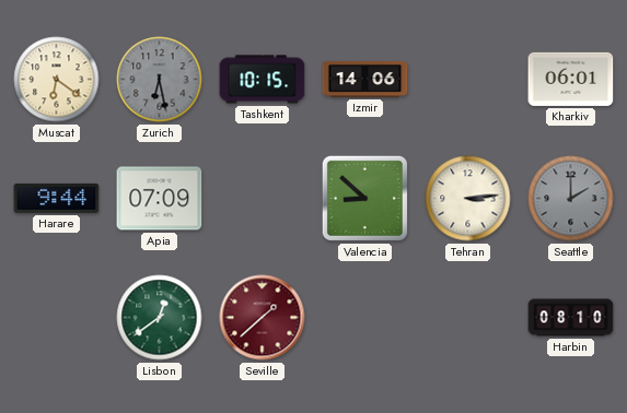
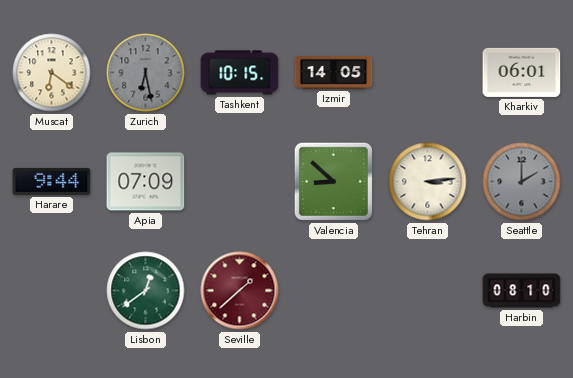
Izmir: 14:06 -> 14:05
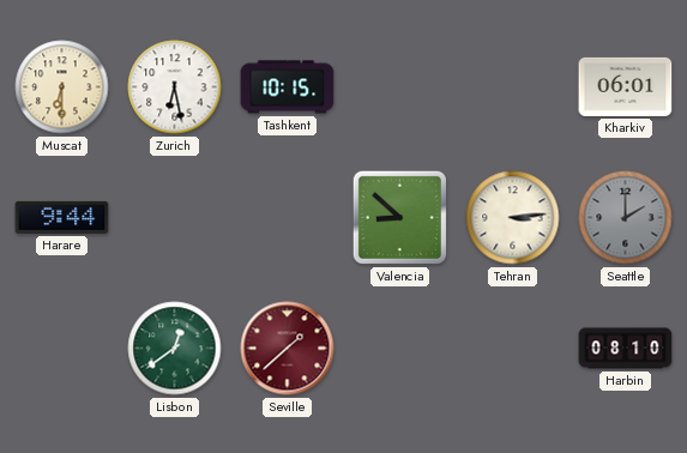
Muscat: 6:21 -> 6:30
Zurich dial: grey -> white
Izmir: 14:05 -> none
Apia: 07:09 -> none
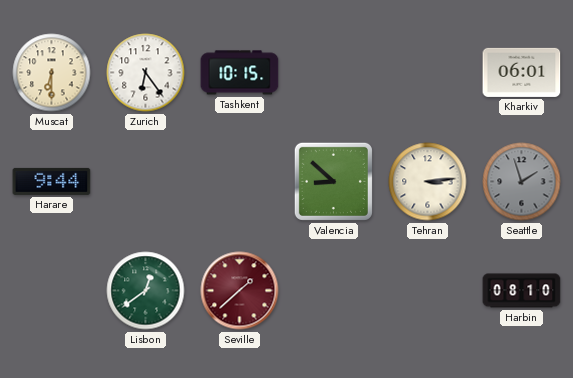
Zurich: 6:28 -> 6:24
Seattle: 2:00 -> 1:57
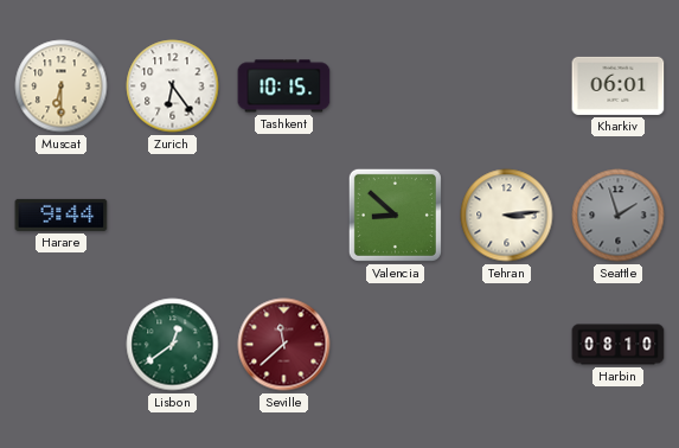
Seville: 1:38 -> 11:38
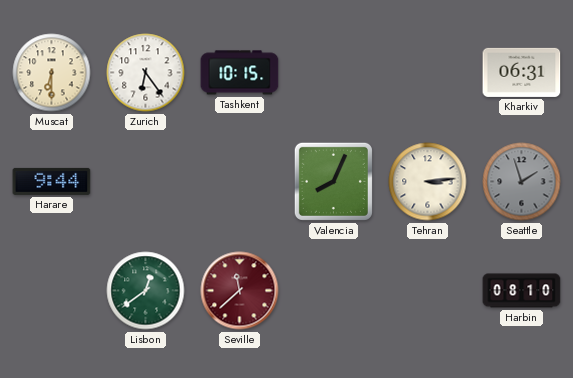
Kharkiv: 06:01 -> 06:31
Valencia: 8:52 -> 8:04
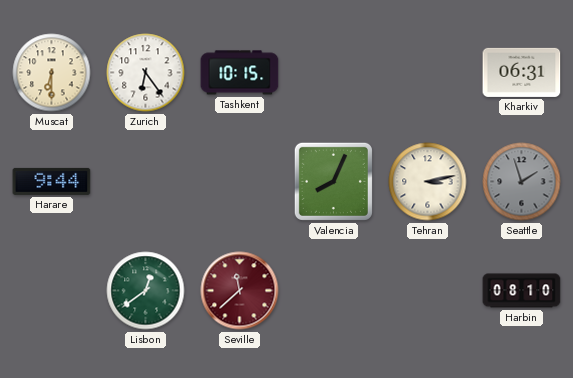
Tehran: 3:14 -> 3:13
